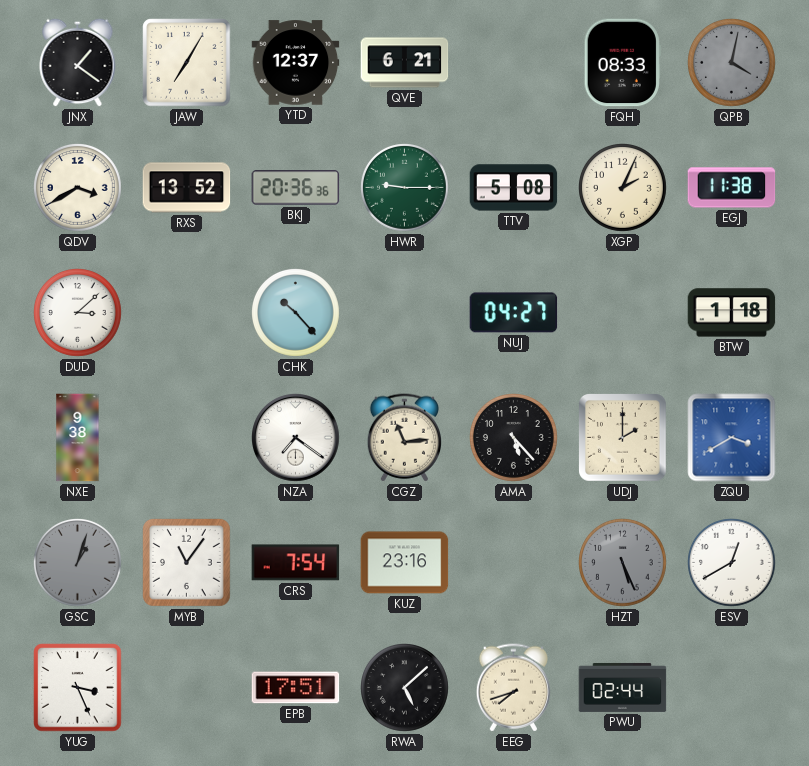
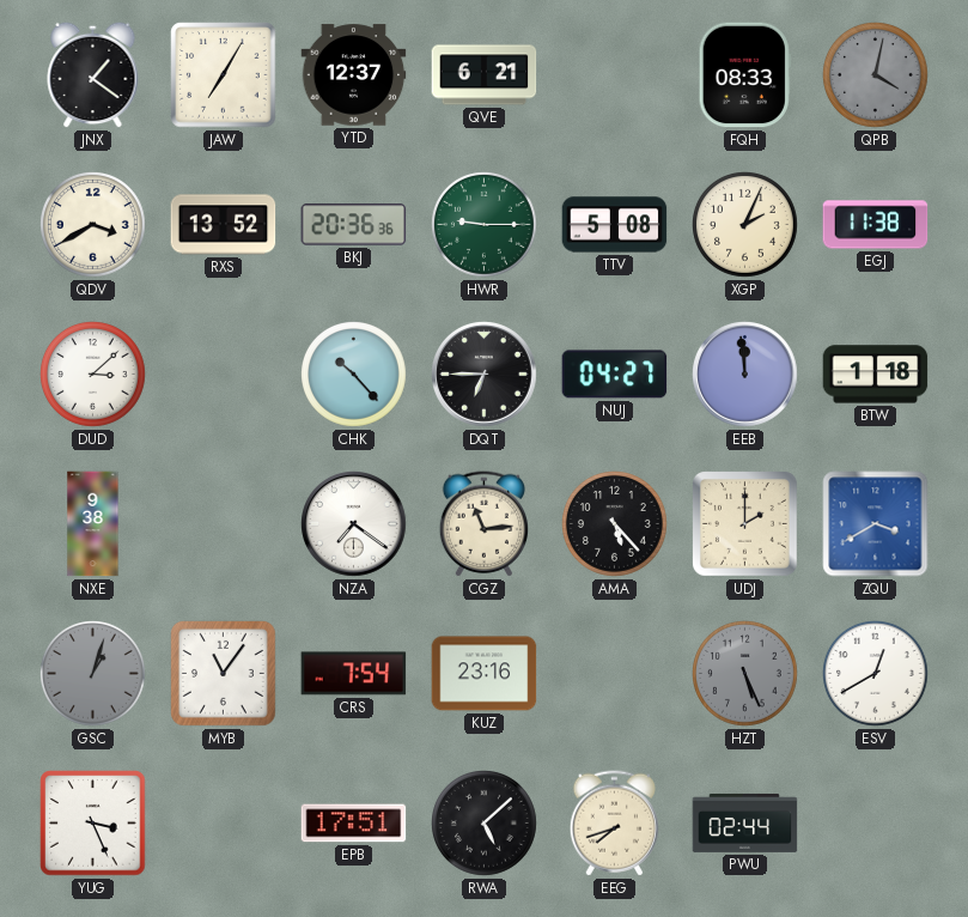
DQT: none -> 6:45
EEB: none -> 11:59
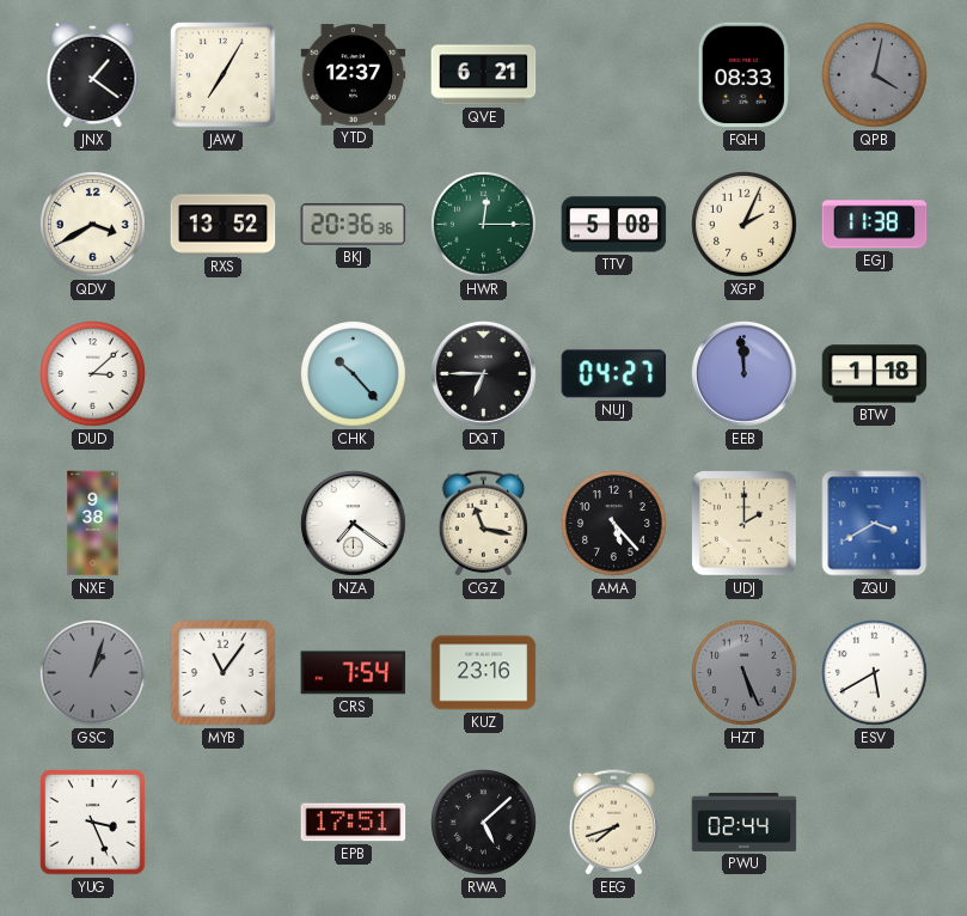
HWR: 9:15 -> 12:15
CGZ: 11:14 -> 11:17
ESV: 12:40 -> 5:40
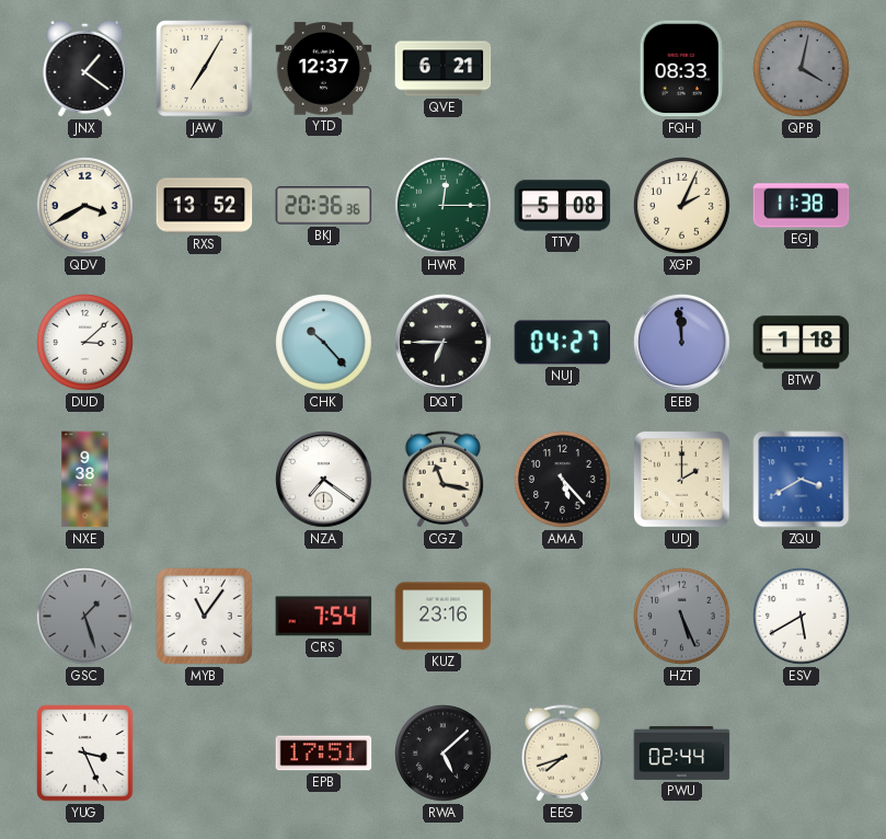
GSC: 1:03 -> 1:27
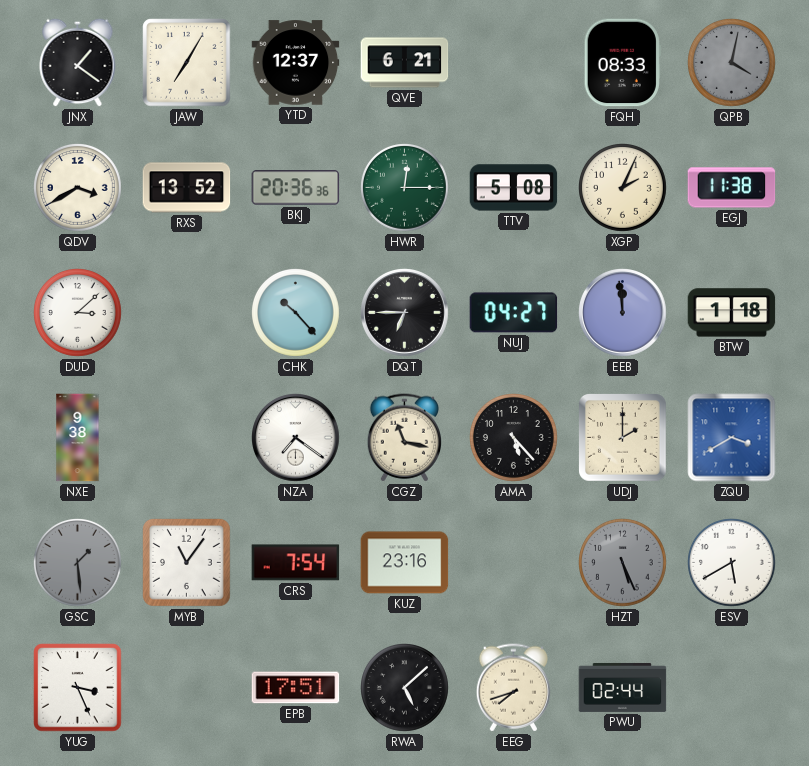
GSC: 1:27 -> 1:29
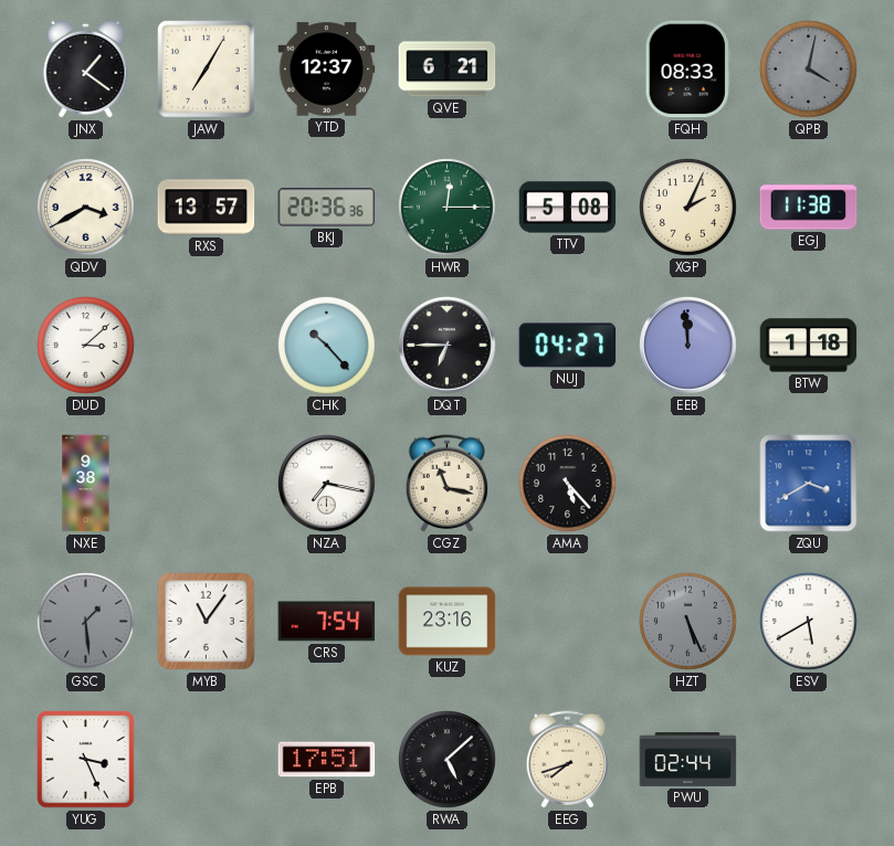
RXS: 13:52 -> 13:57
NZA: 7:21 -> 7:17
UDJ: 2:00 -> none
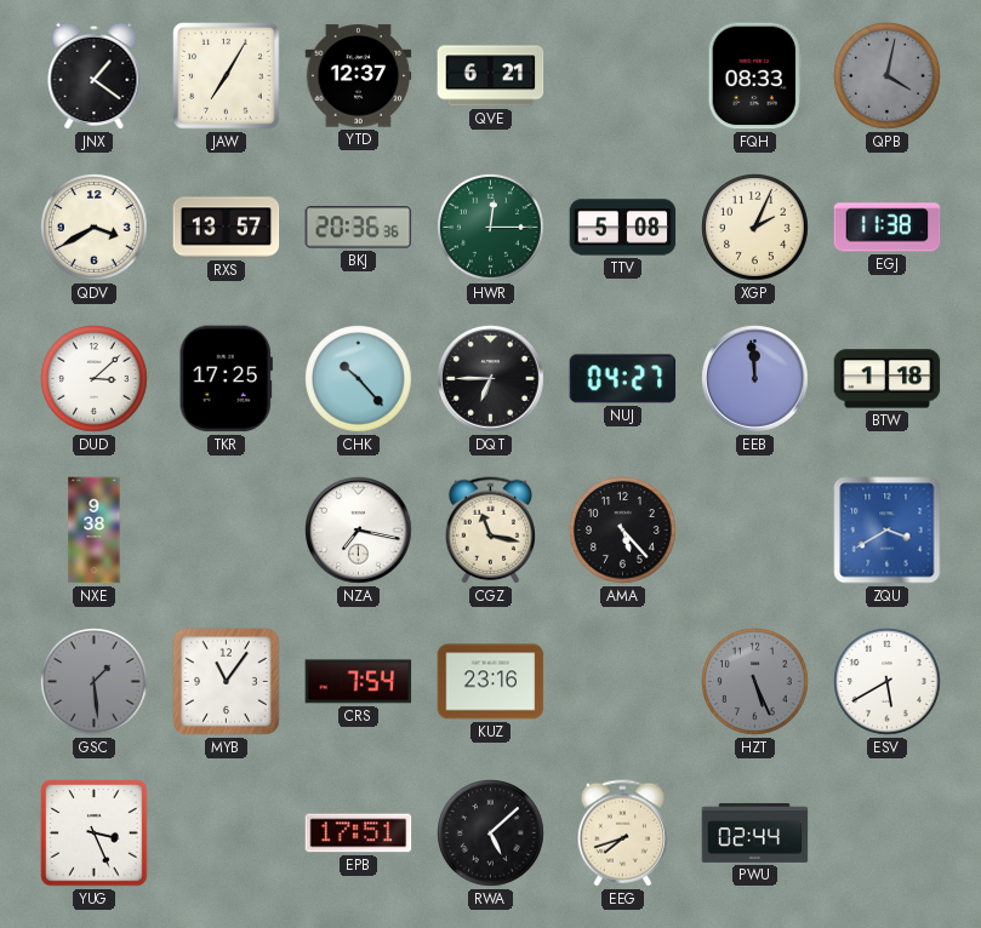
TKR: none -> 17:25
